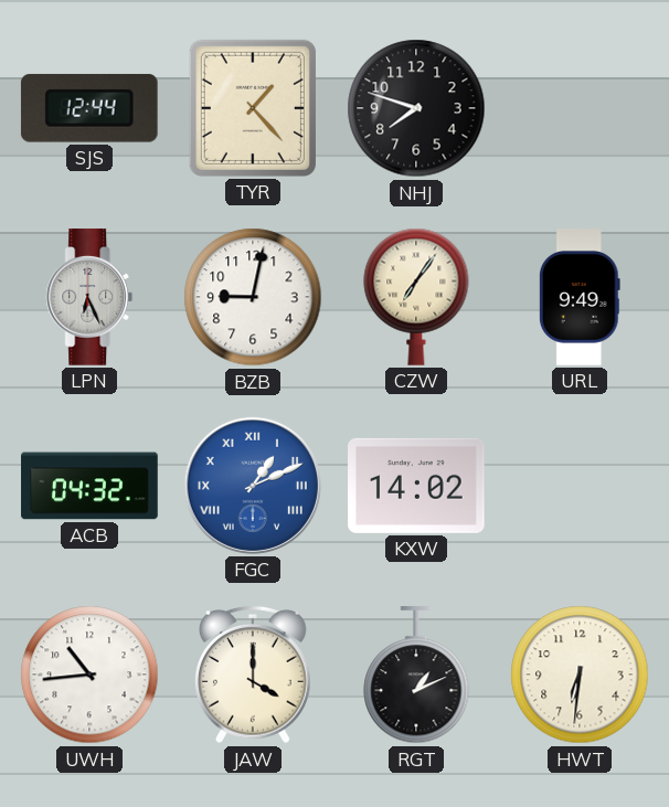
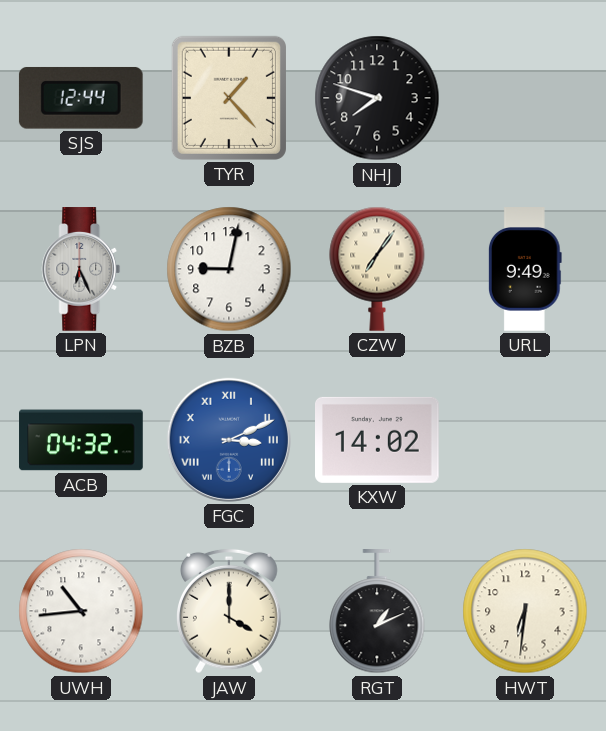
FGC: 1:11 -> 3:11
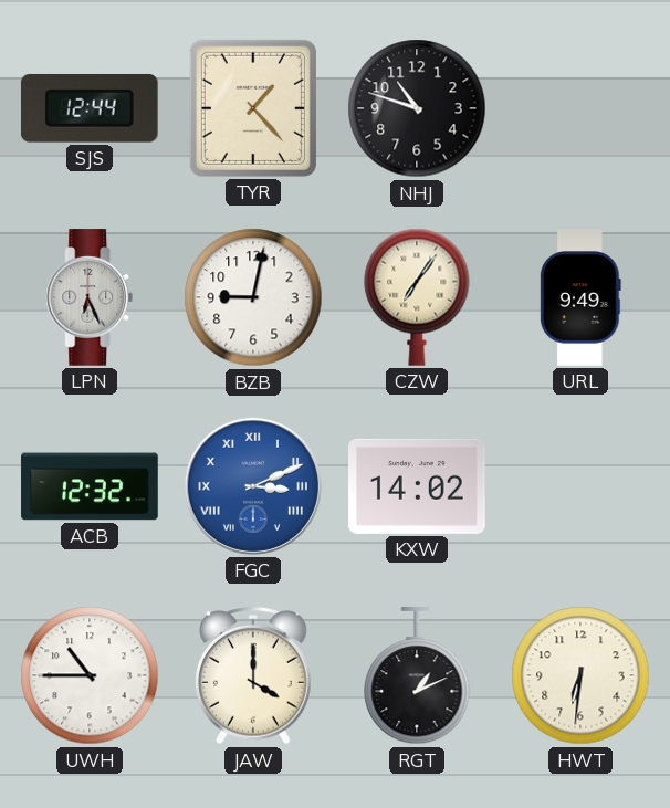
NHJ: 7:48 -> 10:48
ACB: 04:32 -> 12:32
UWH: 10:44 -> 10:45
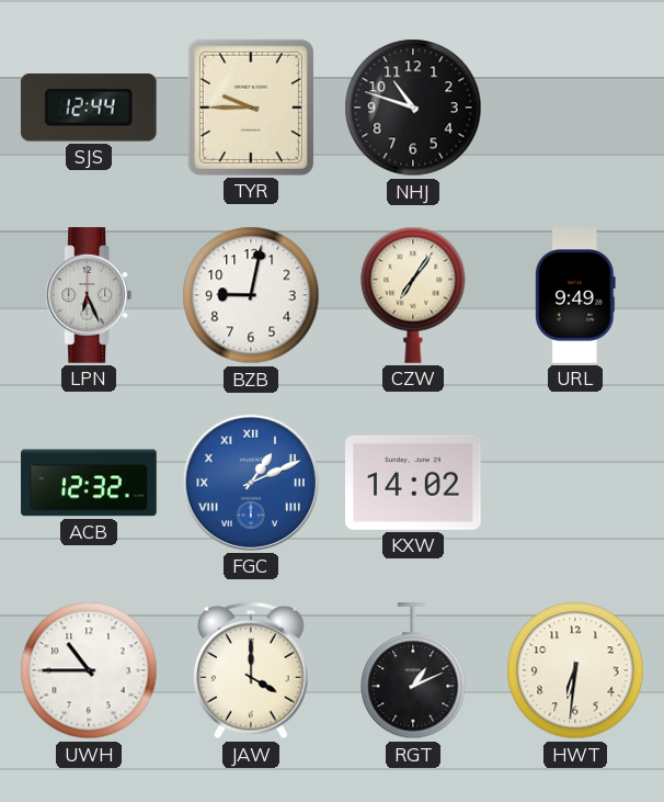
TYR: 1:23 -> 9:45
FGC: 3:11 -> 1:11
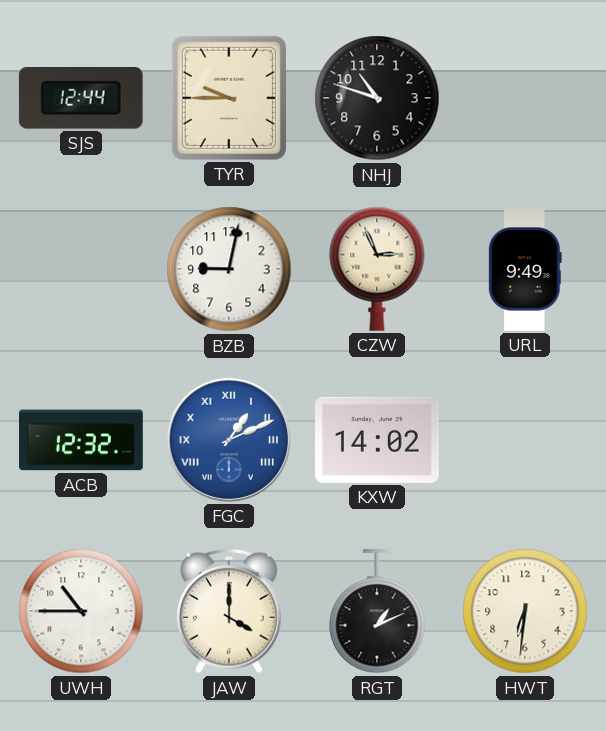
LPN: 6:26 -> none
CZW: 7:06 -> 2:56
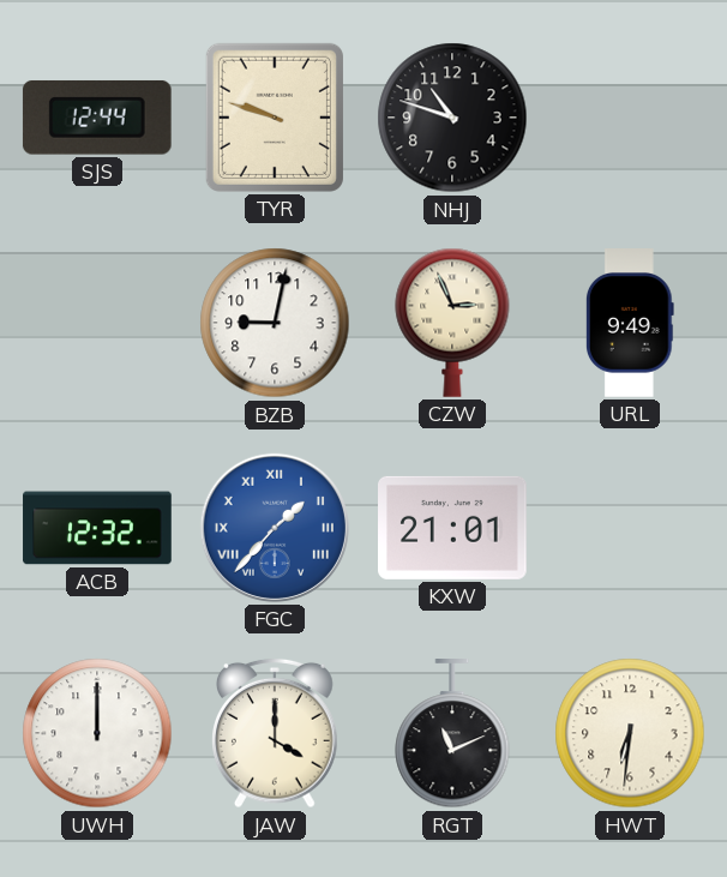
TYR: 9:45 -> 9:48
FGC: 1:11 -> 1:37
KXW: 14:02 -> 21:01
UWH: 10:45 -> 12:00
RGT: 1:11 -> 11:11
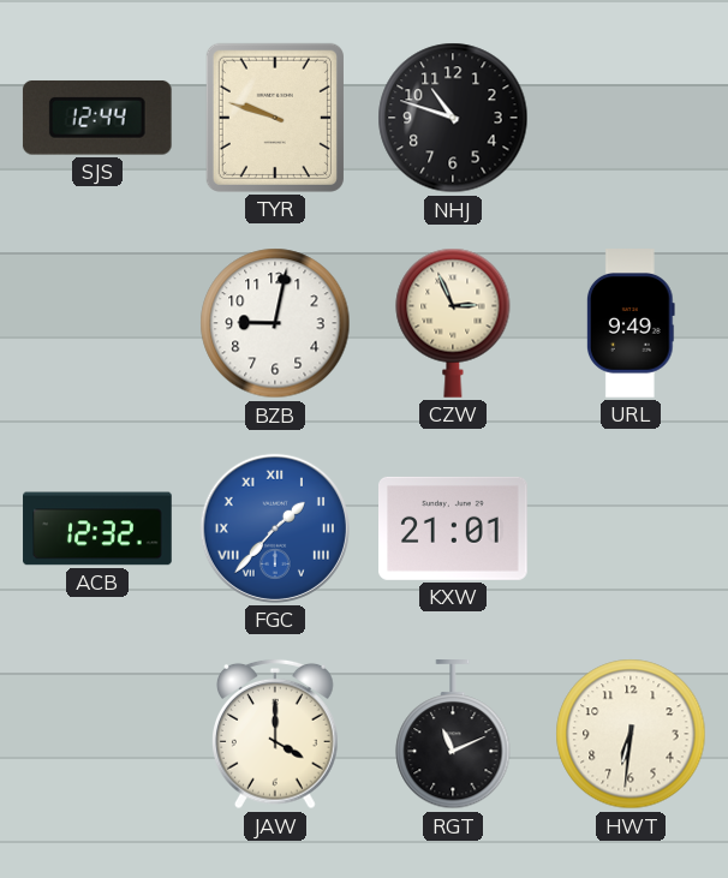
UWH: 12:00 -> none
